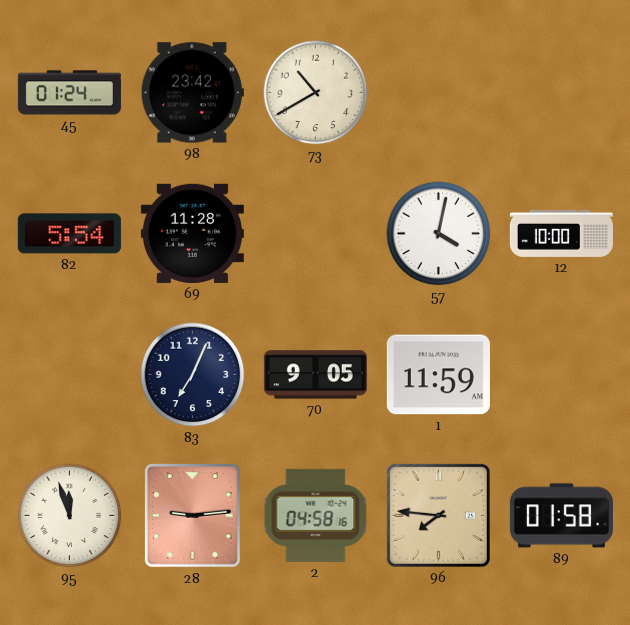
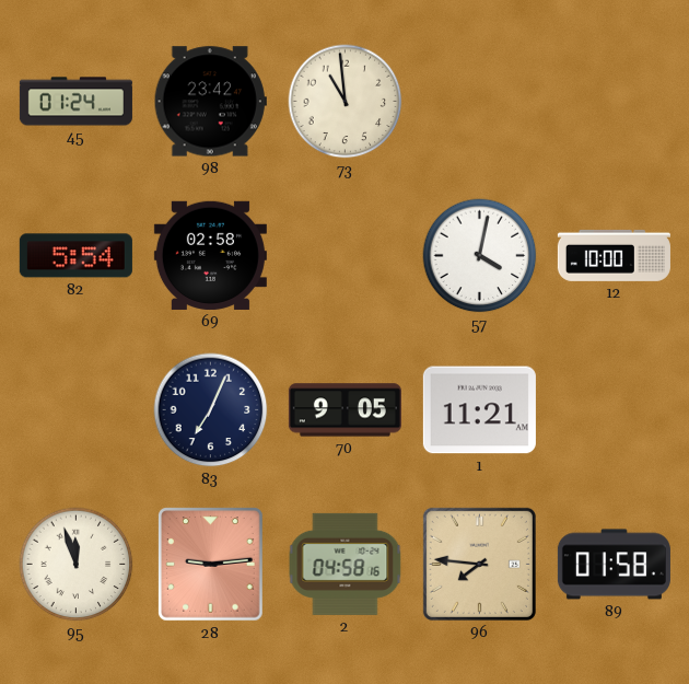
73: 10:40 -> 10:59
69: 11:28 -> 02:58
1: 11:59 -> 11:21
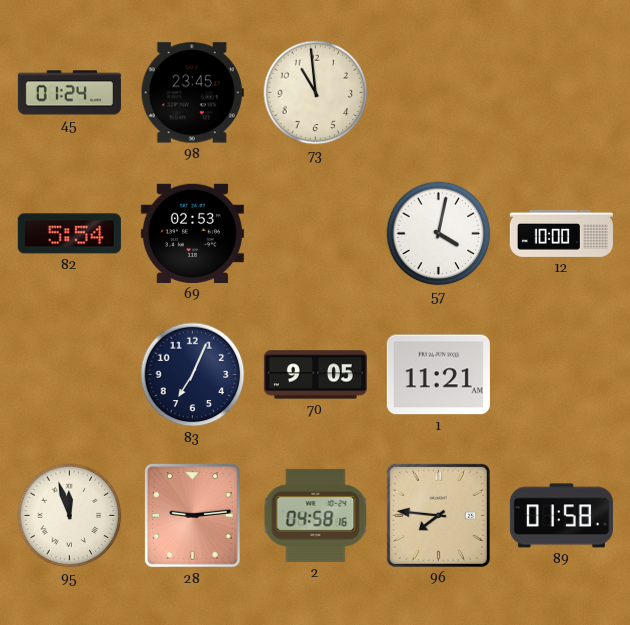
98: 23:42 -> 23:45
69: 02:58 -> 02:53
